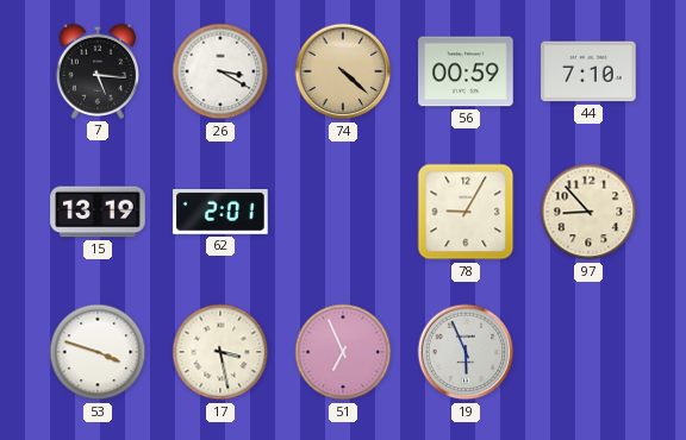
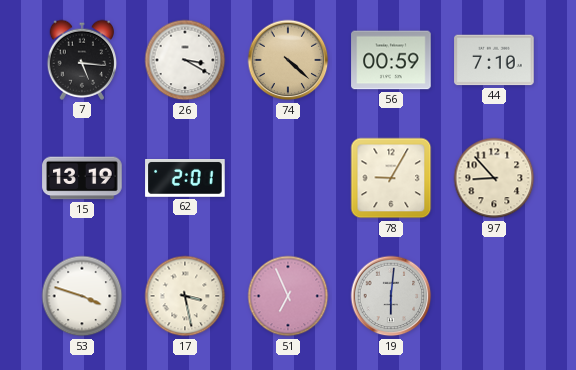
19: 5:56 -> 6:01
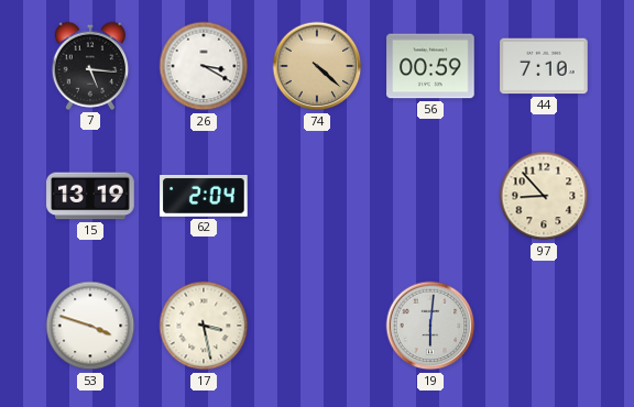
62: 2:01 -> 2:04
78: 9:05 -> none
51: 6:56 -> none
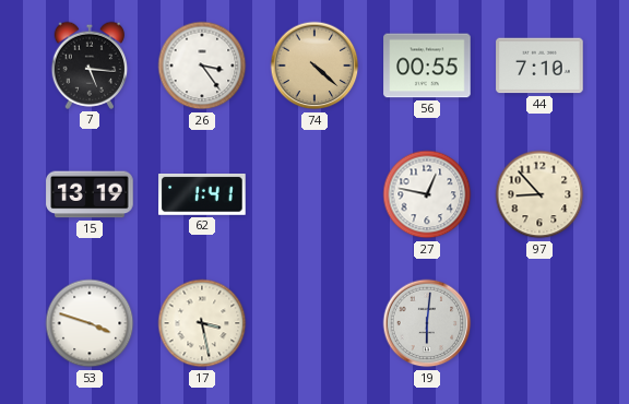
26: 3:20 -> 3:24
56: 00:59 -> 00:55
62: 2:04 -> 1:41
27: none -> 12:47
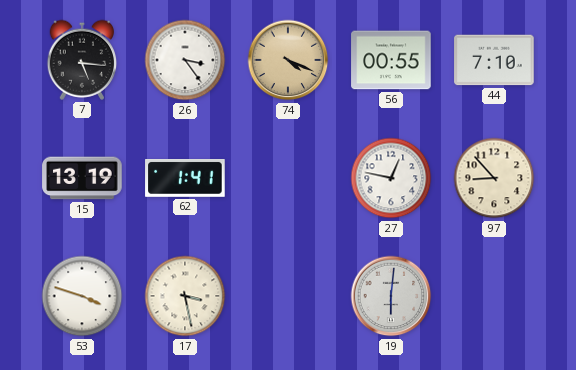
74: 4:22 -> 4:19
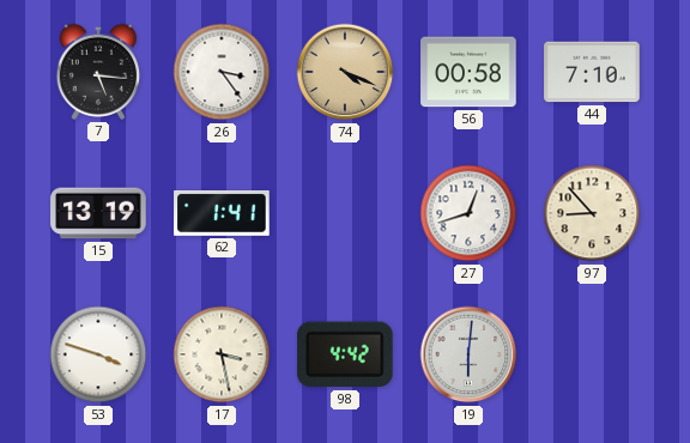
56: 00:55 -> 00:58
27: 12:47 -> 12:42
98: none -> 4:42
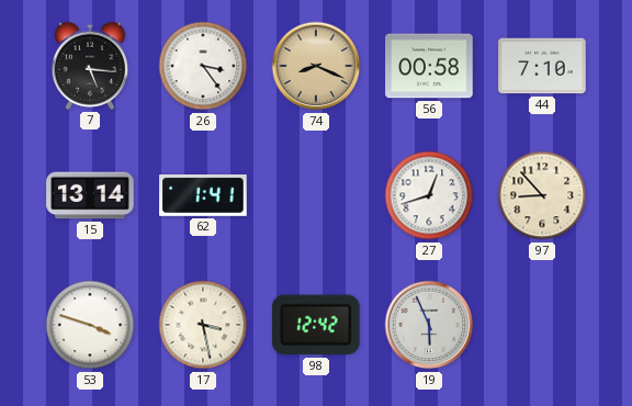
74: 4:19 -> 8:19
15: 13:19 -> 13:14
98: 4:42 -> 12:42
19: 6:01 -> 5:56
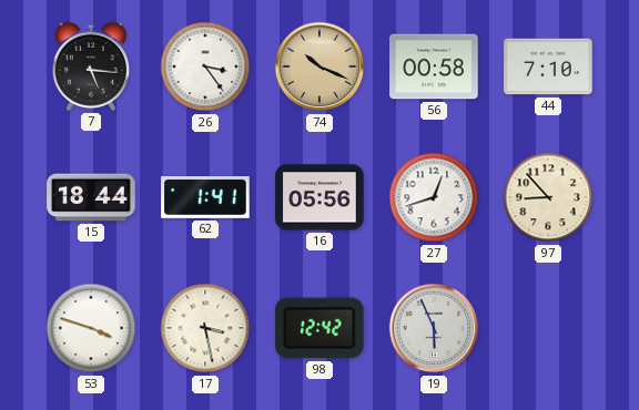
74: 8:19 -> 10:19
15: 13:14 -> 18:44
16: none -> 05:56
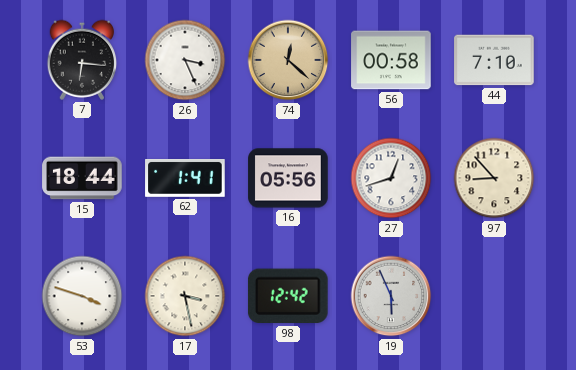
7: 5:16 -> 6:16
26: 3:24 -> 3:26
74: 10:19 -> 12:22
